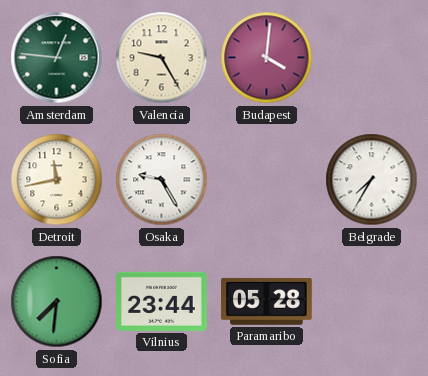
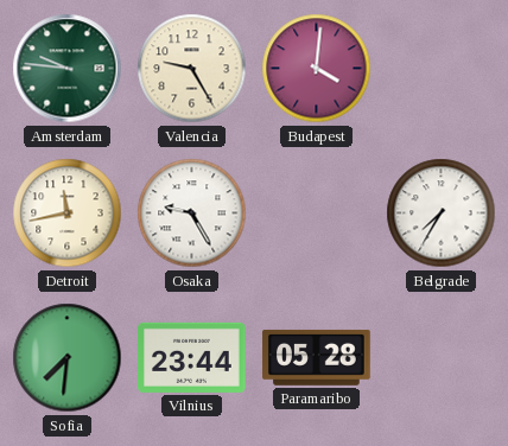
Amsterdam: 12:46 -> 9:46
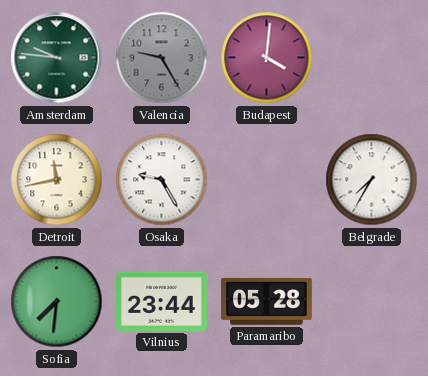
Valencia dial: cream -> grey
